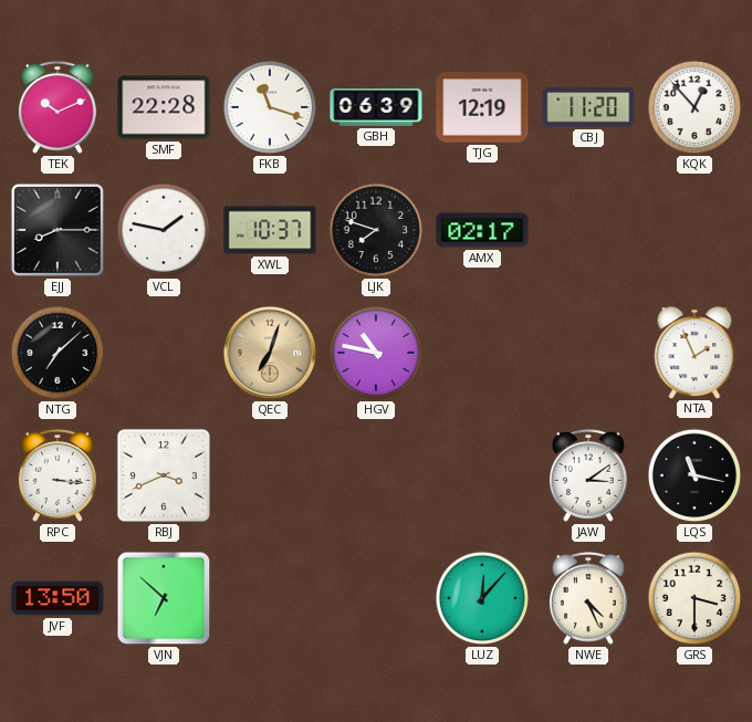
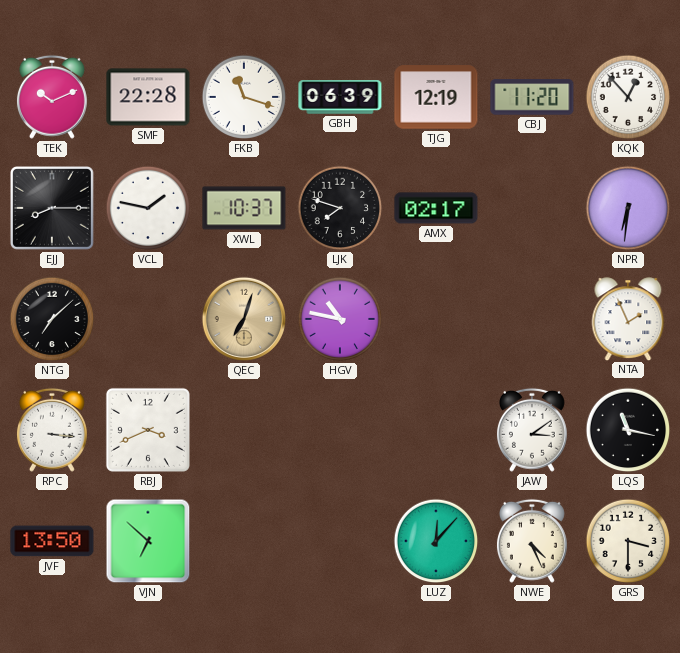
NPR: none -> 6:31
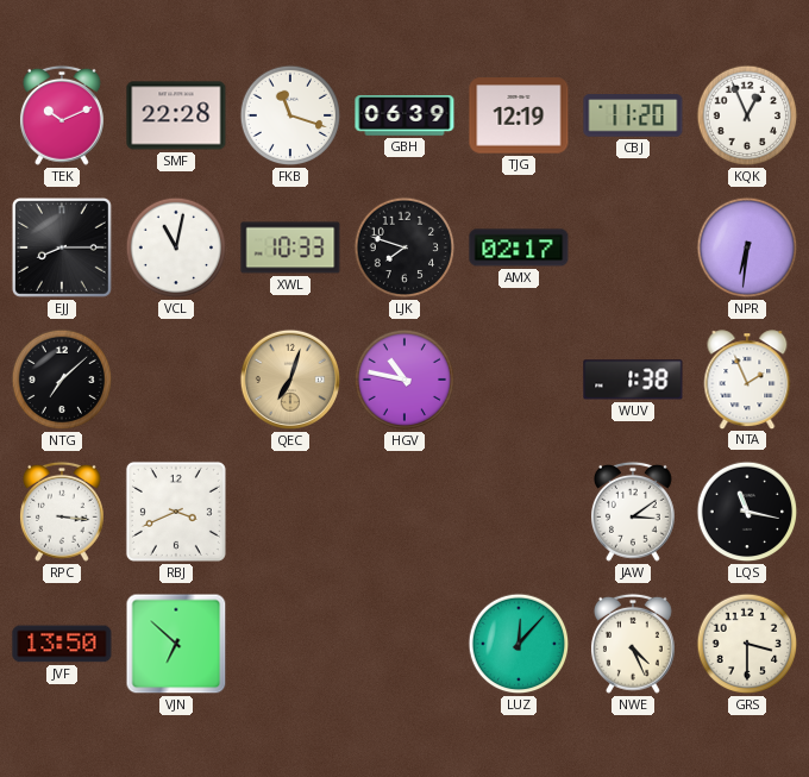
KQK: 12:53 -> 12:56
VCL: 1:47 -> 11:02
XWL: 10:37 -> 10:33
WUV: none -> 1:38
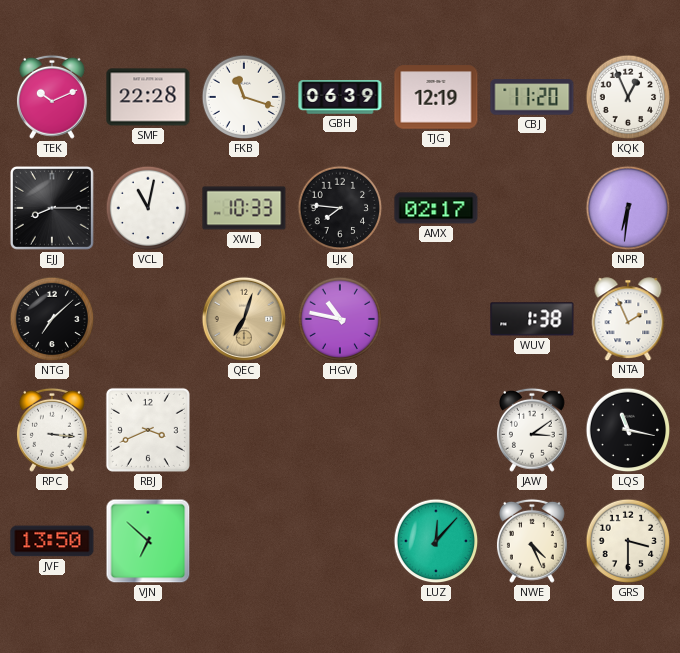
LJK: 7:48 -> 7:46
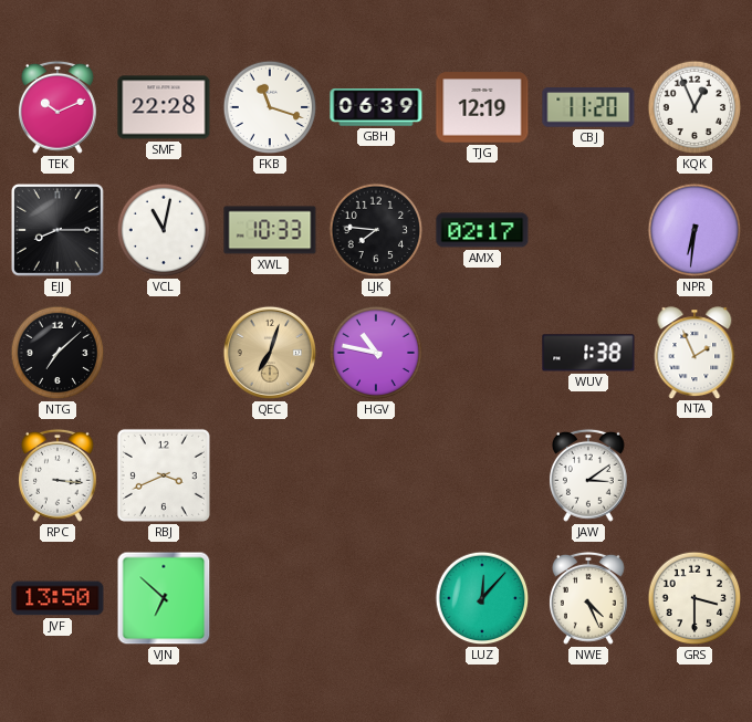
LQS: 11:17 -> none
